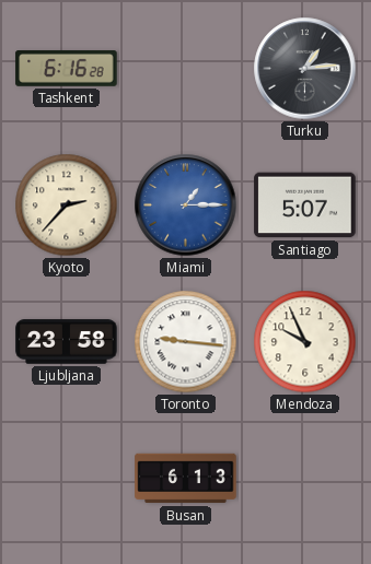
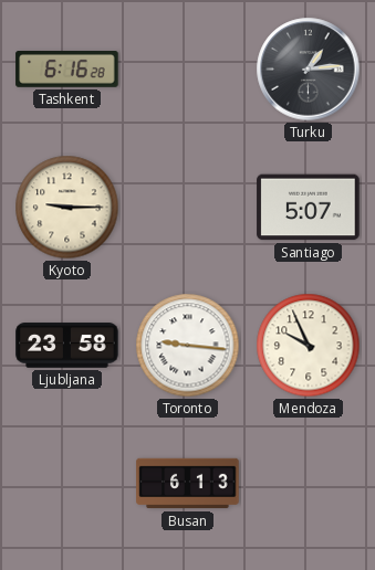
Kyoto: 2:37 -> 9:15
Miami: 1:15 -> none
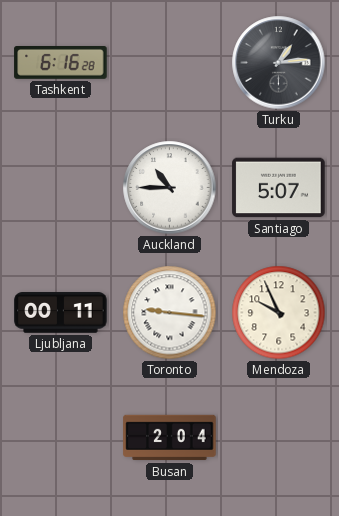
Kyoto: 9:15 -> none
Auckland: none -> 10:45
Ljubljana: 23:58 -> 00:11
Busan: 6:13 -> 2:04
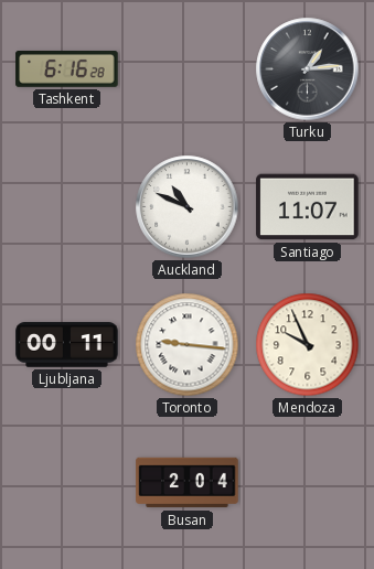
Auckland: 10:45 -> 10:49
Santiago: 5:07 -> 11:07
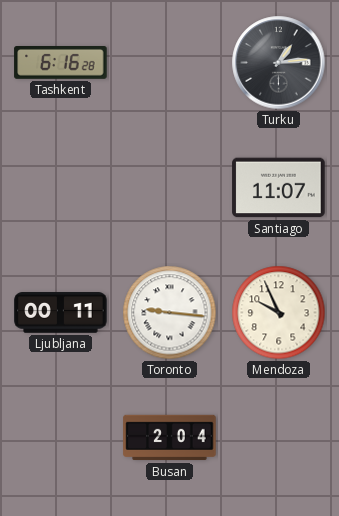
Auckland: 10:49 -> none
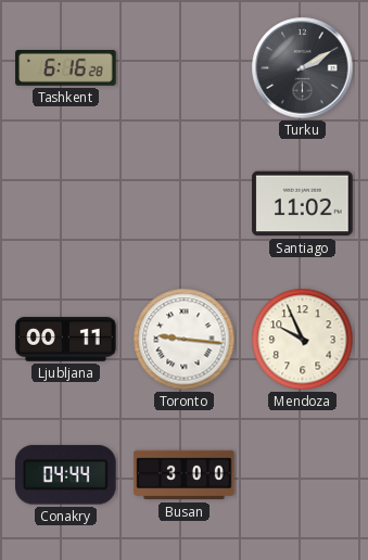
Turku: 1:14 -> 2:10
Santiago: 11:07 -> 11:02
Conakry: none -> 04:44
Busan: 2:04 -> 3:00
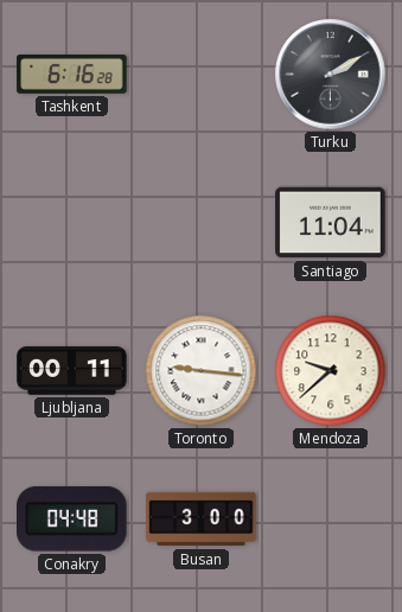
Santiago: 11:02 -> 11:04
Mendoza: 9:56 -> 9:38
Conakry: 04:44 -> 04:48
